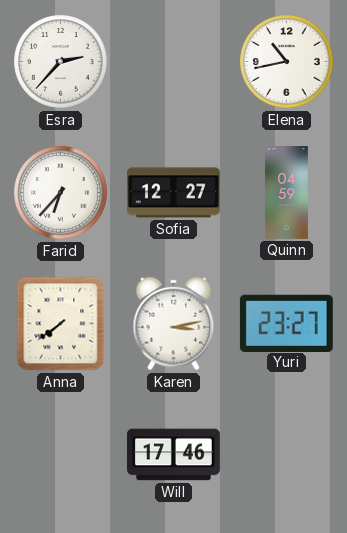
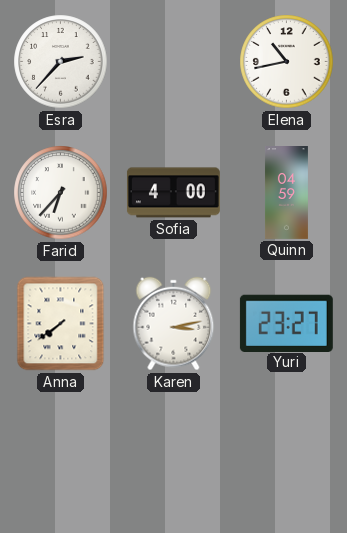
Sofia: 12:27 -> 4:00
Will: 17:46 -> none
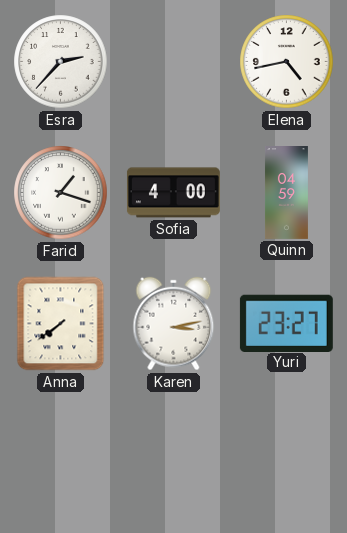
Elena: 10:43 -> 4:43
Farid: 6:37 -> 1:18
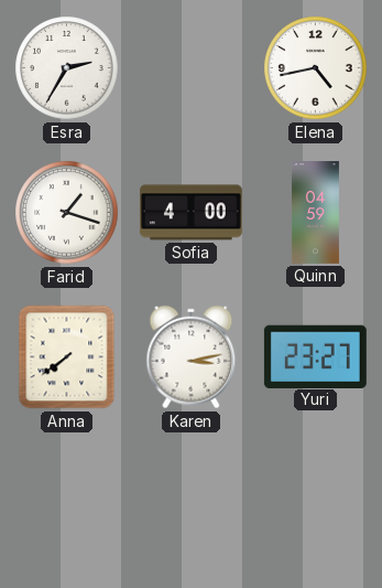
Esra: 2:37 -> 2:35
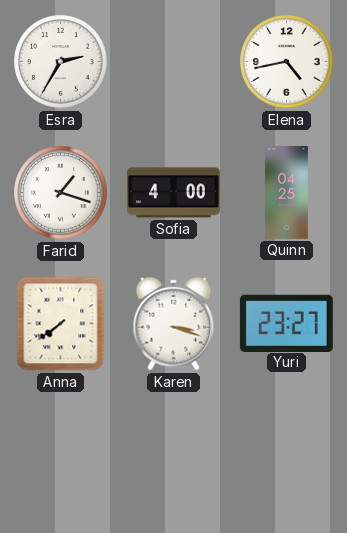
Quinn: 04:59 -> 04:25
Karen: 3:13 -> 3:18
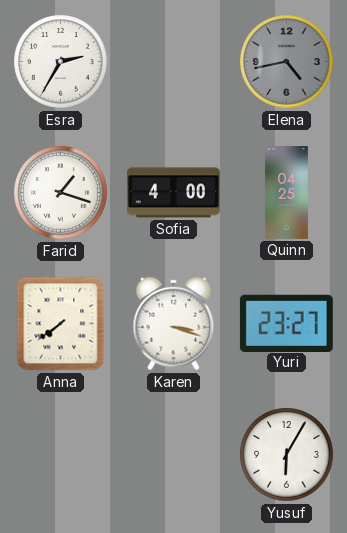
Elena dial: white -> grey
Yusuf: none -> 6:05
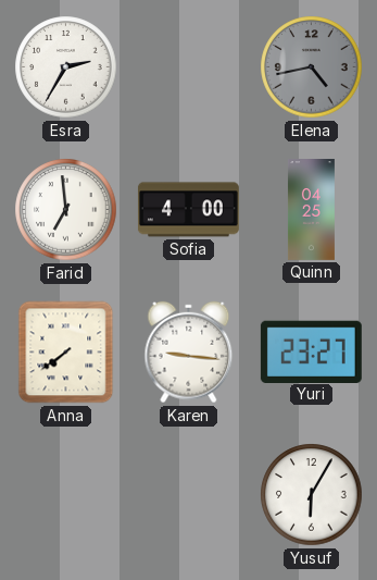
Farid: 1:18 -> 6:59
Karen: 3:18 -> 9:16
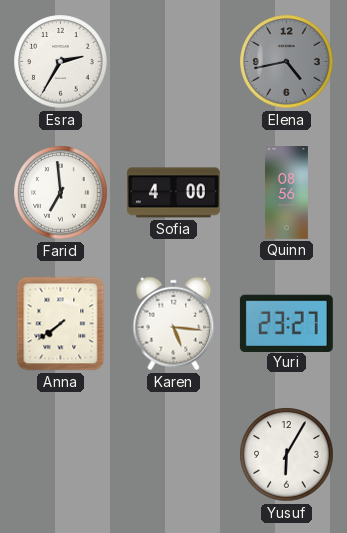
Quinn: 04:25 -> 08:56
Karen: 9:16 -> 5:16
